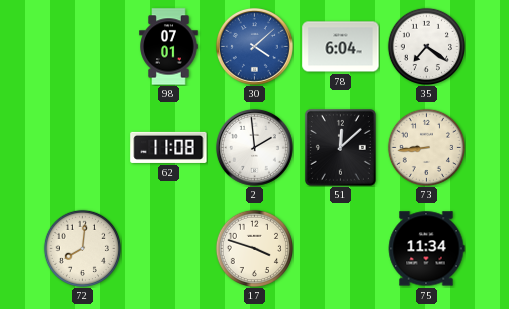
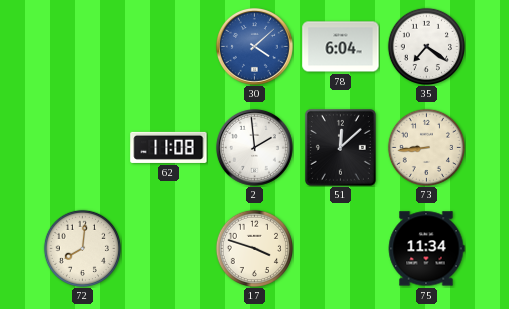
98: 07:01 -> none
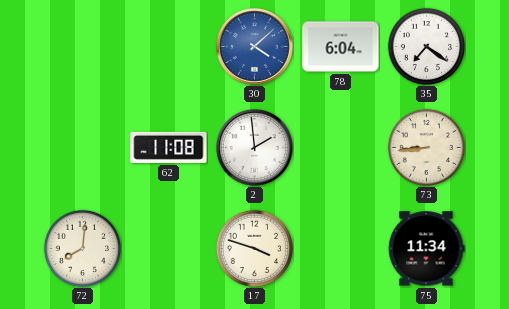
51: 12:08 -> none
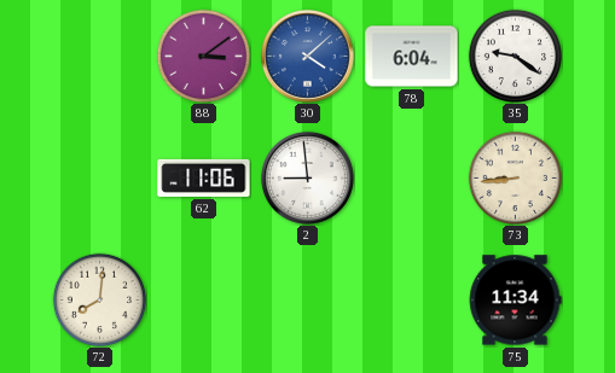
88: none -> 3:09
35: 7:21 -> 9:21
62: 11:08 -> 11:06
2: 1:59 -> 8:59
17: 3:48 -> none
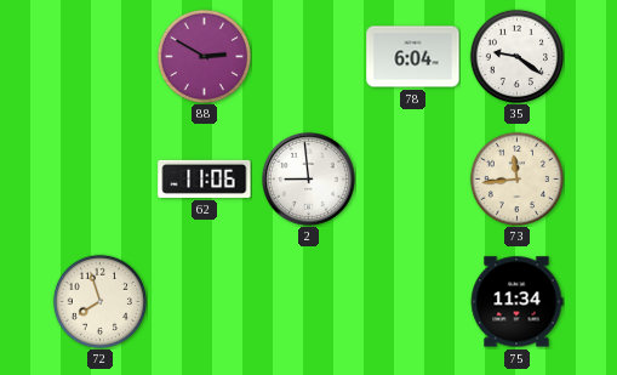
88: 3:09 -> 2:50
30: 4:08 -> none
73: 8:44 -> 11:44
72: 8:01 -> 7:57
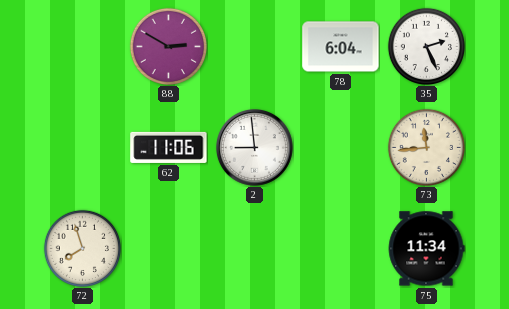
35: 9:21 -> 2:26
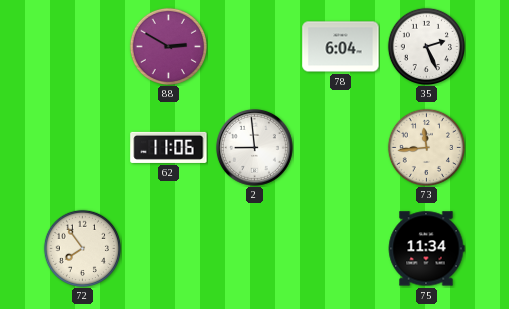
72: 7:57 -> 7:54
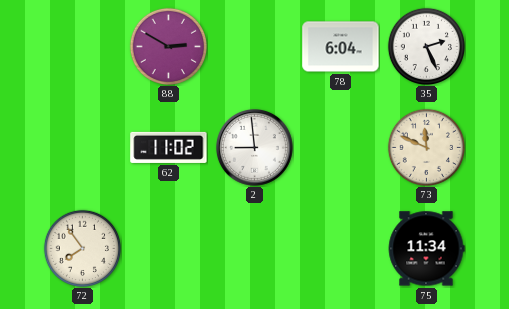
62: 11:06 -> 11:02
73: 11:44 -> 11:49
